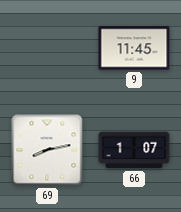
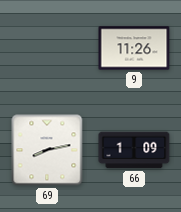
9: 11:45 -> 11:26
66: 1:07 -> 1:09
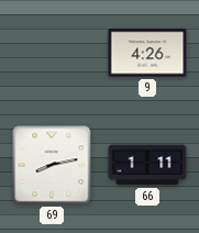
9: 11:26 -> 4:26
66: 1:09 -> 1:11
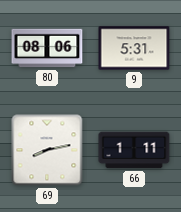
80: none -> 08:06
9: 4:26 -> 5:31
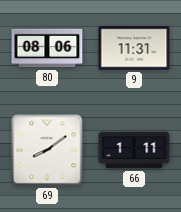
9: 5:31 -> 11:31
69: 8:13 -> 8:09
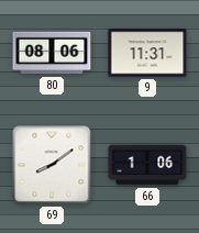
66: 1:11 -> 1:06
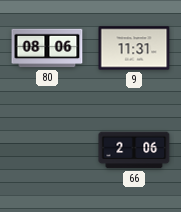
69: 8:09 -> none
66: 1:06 -> 2:06
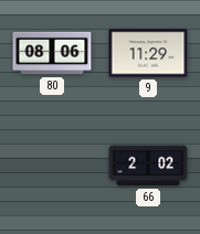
9: 11:31 -> 11:29
66: 2:06 -> 2:02
